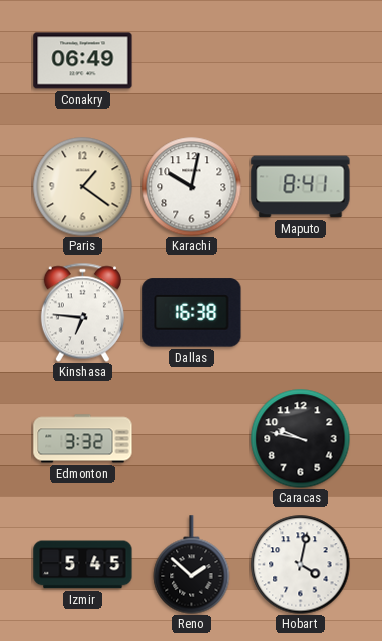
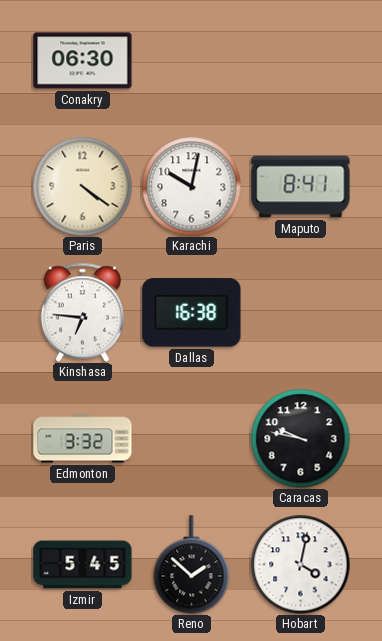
Conakry: 06:49 -> 06:30
Paris: 1:21 -> 4:21
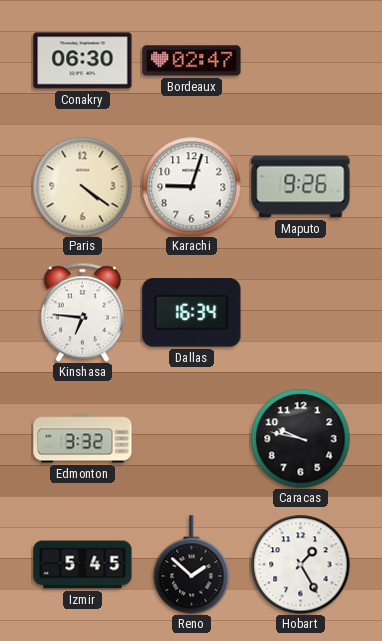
Bordeaux: none -> 02:47
Karachi: 10:02 -> 9:03
Maputo: 8:41 -> 9:26
Dallas: 16:38 -> 16:34
Hobart: 4:02 -> 1:25
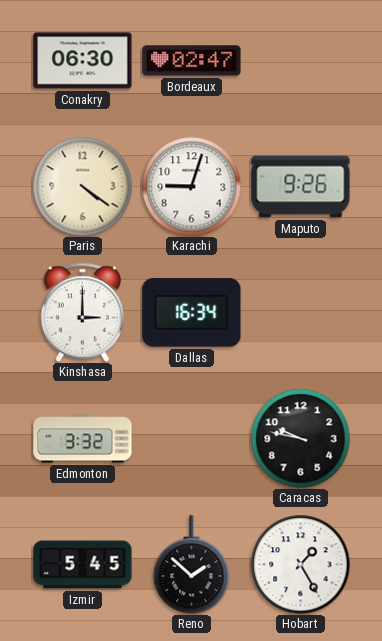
Kinshasa: 6:46 -> 3:00
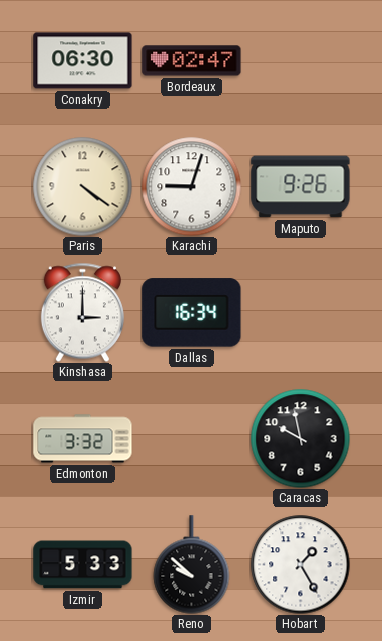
Caracas: 9:47 -> 9:58
Izmir: 5:45 -> 5:33
Reno: 1:52 -> 9:52
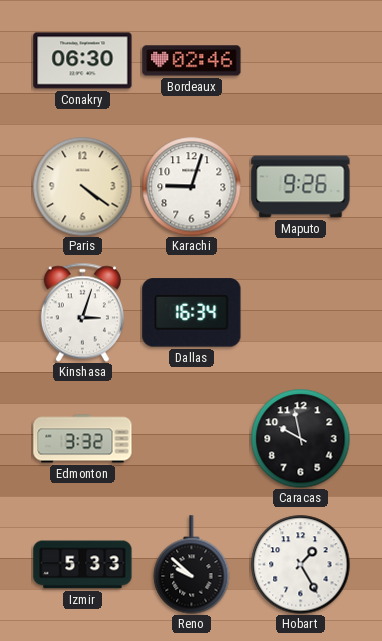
Bordeaux: 02:47 -> 02:46
Kinshasa: 3:00 -> 3:03
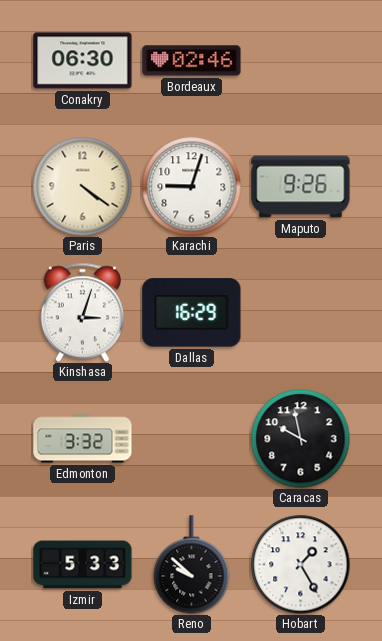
Dallas: 16:34 -> 16:29
